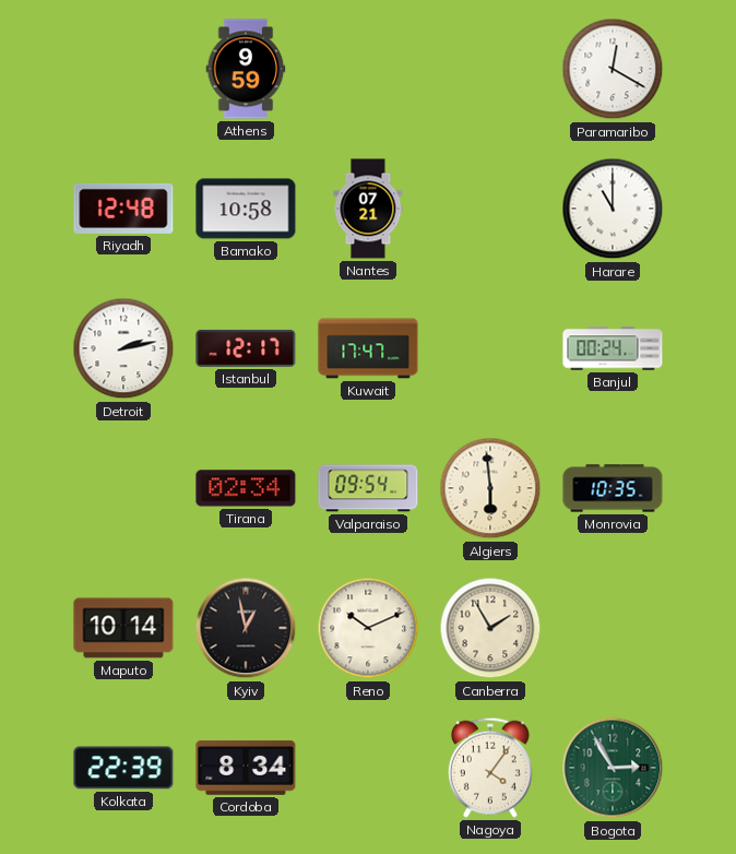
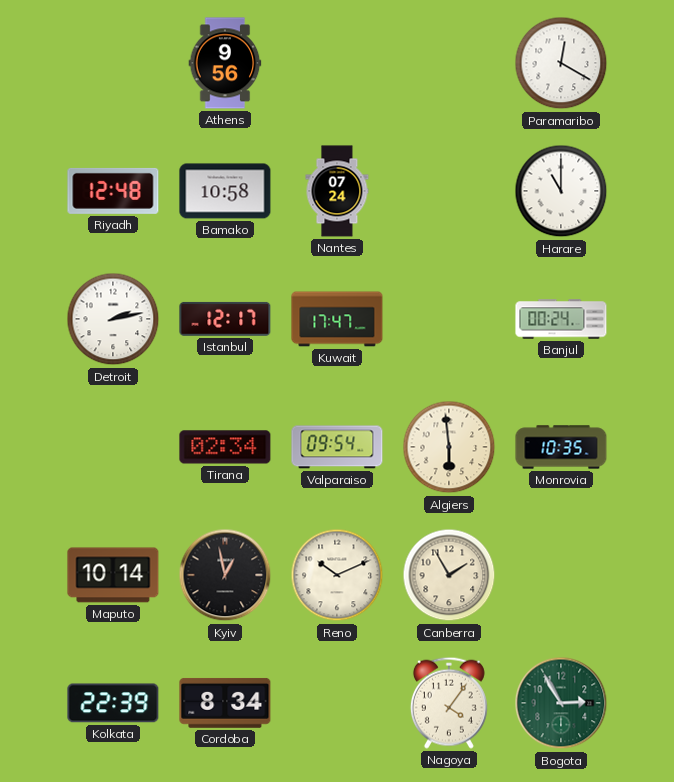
Athens: 9:59 -> 9:56
Nantes: 07:21 -> 07:24
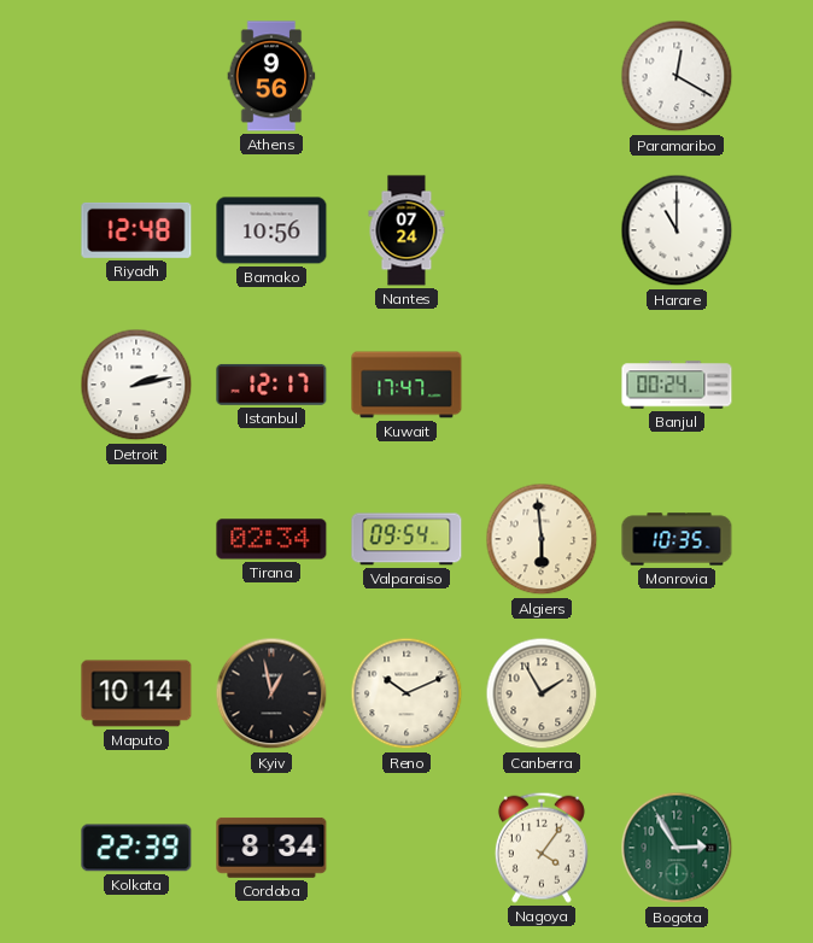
Bamako: 10:58 -> 10:56
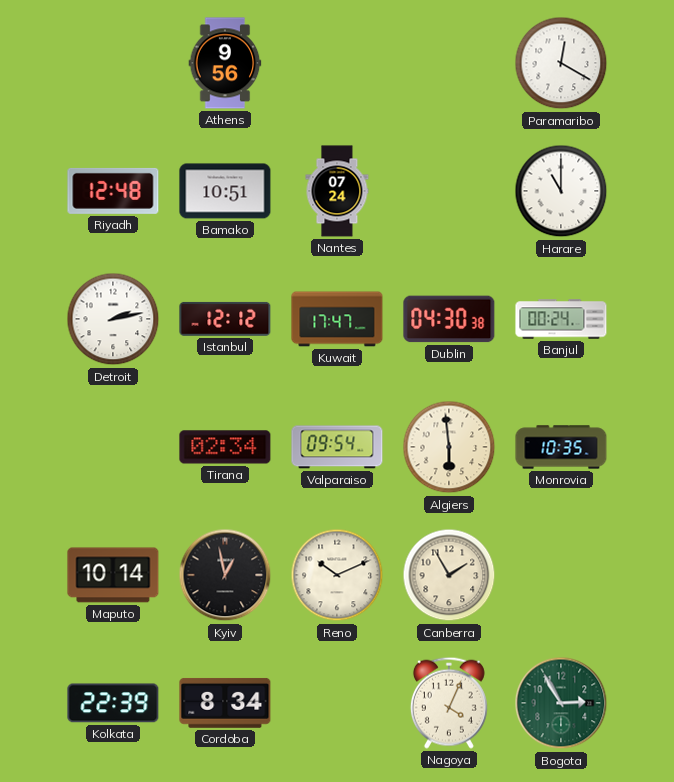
Bamako: 10:56 -> 10:51
Istanbul: 12:17 -> 12:12
Dublin: none -> 04:30
Nagoya: 4:06 -> 4:04
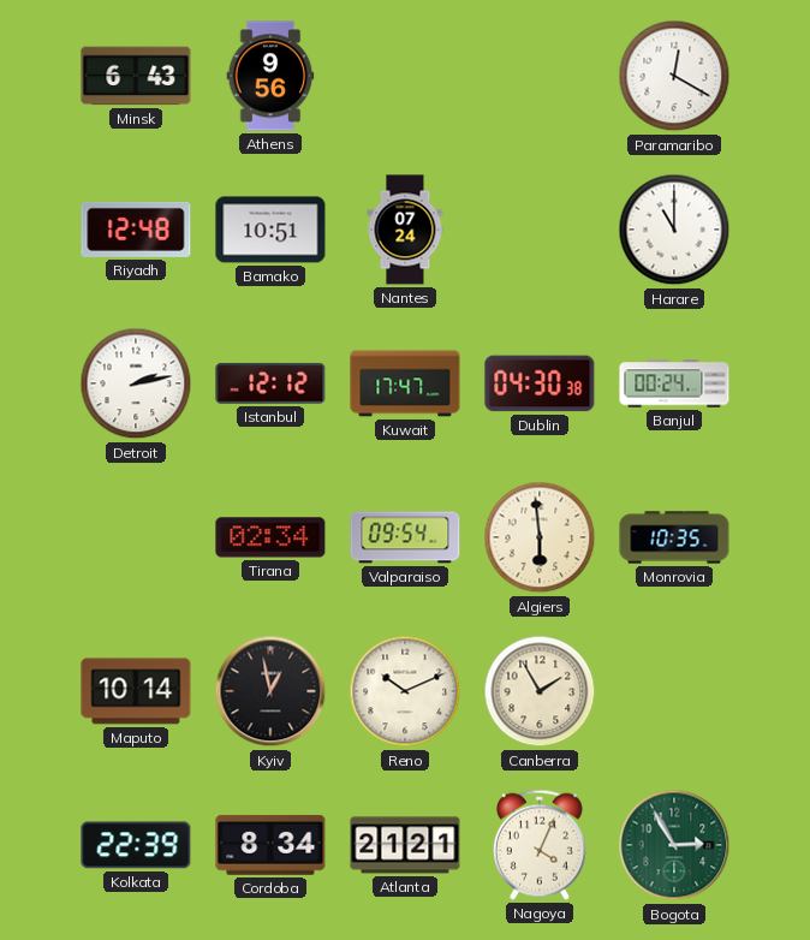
Minsk: none -> 6:43
Atlanta: none -> 21:21
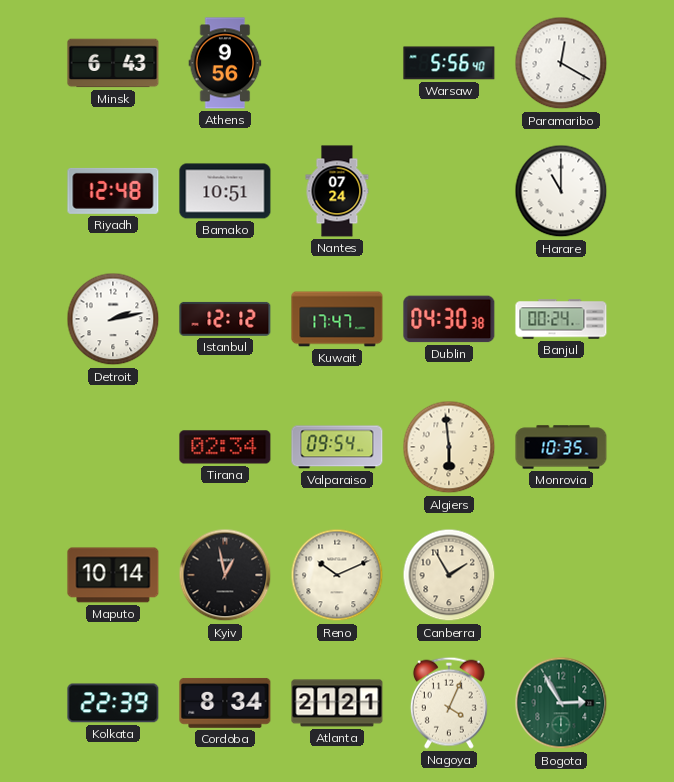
Warsaw: none -> 5:56
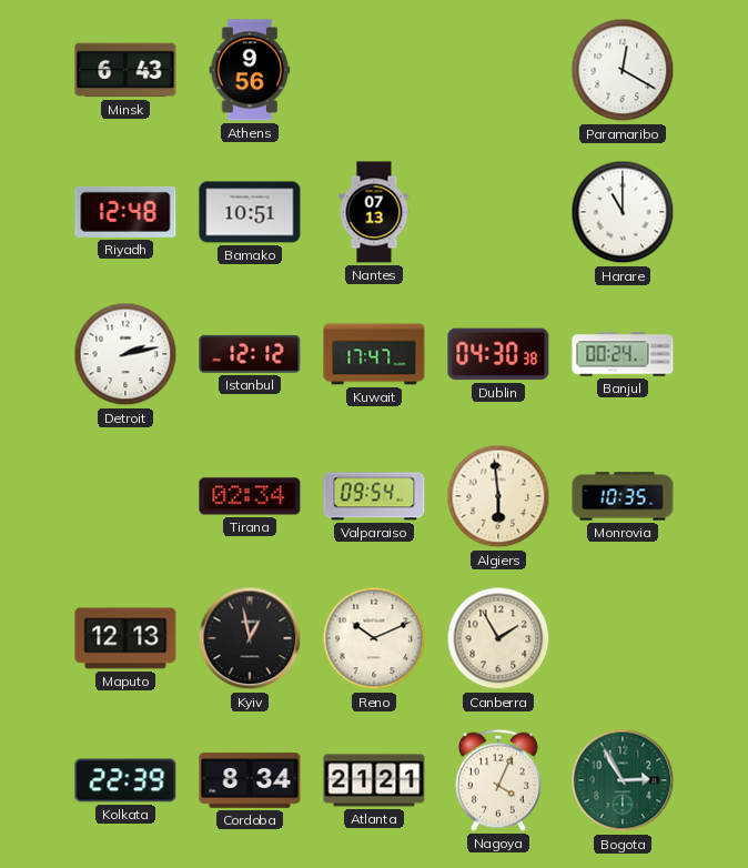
Warsaw: 5:56 -> none
Nantes: 07:24 -> 07:13
Maputo: 10:14 -> 12:13
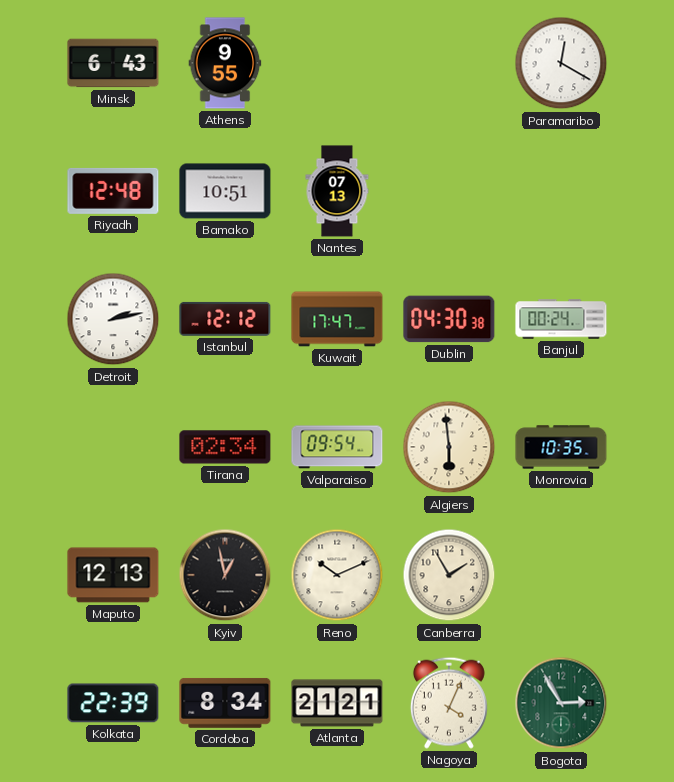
Athens: 9:56 -> 9:55
Harare: 11:00 -> none
